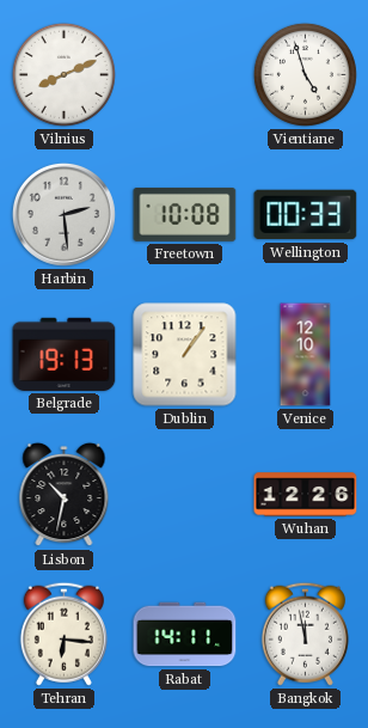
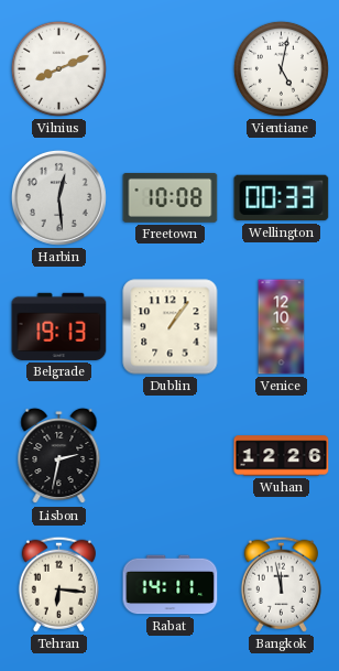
Vientiane: 4:57 -> 5:02
Harbin: 2:29 -> 12:29
Lisbon: 10:32 -> 2:32
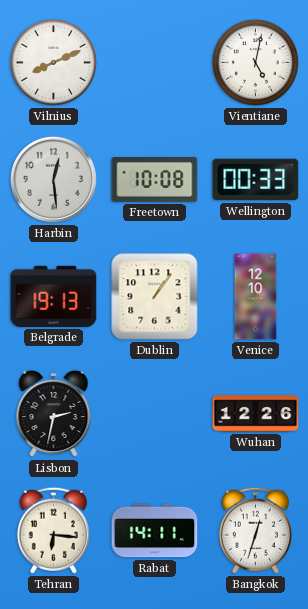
Bangkok: 11:58 -> 12:33
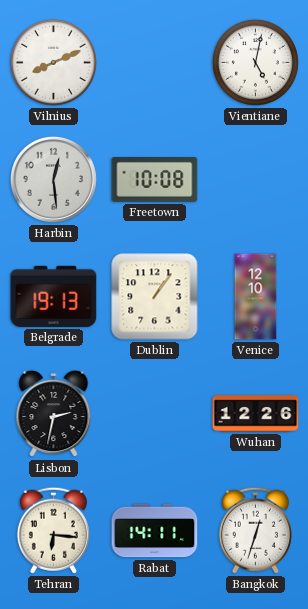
Wellington: 00:33 -> none
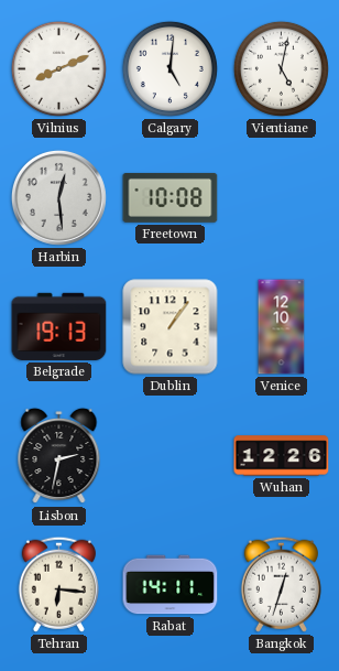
Calgary: none -> 5:01
